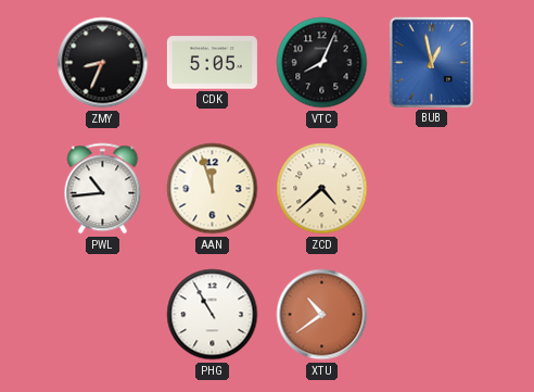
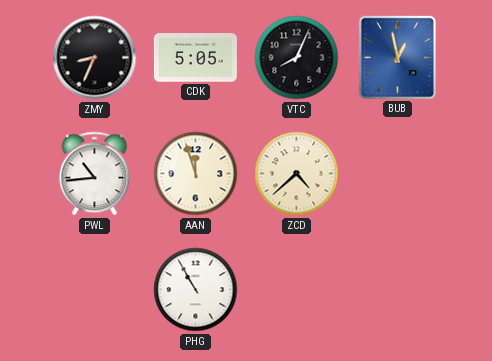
XTU: 10:39 -> none
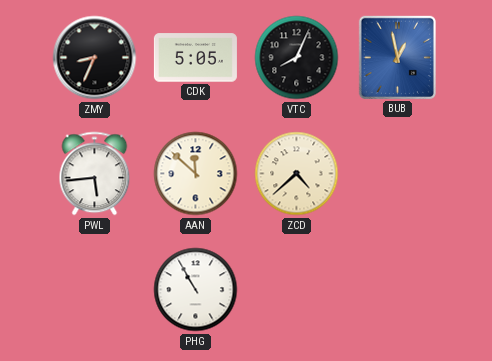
PWL: 10:44 -> 5:44
AAN: 11:57 -> 11:52
